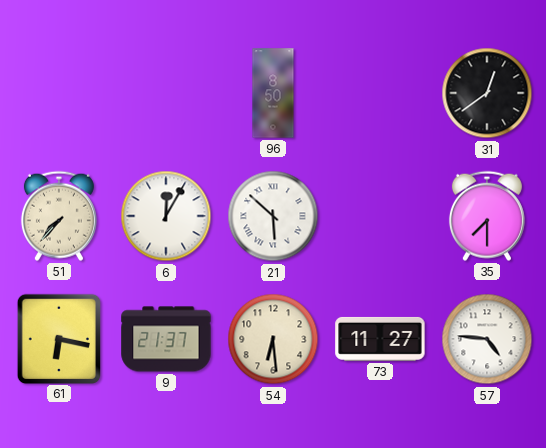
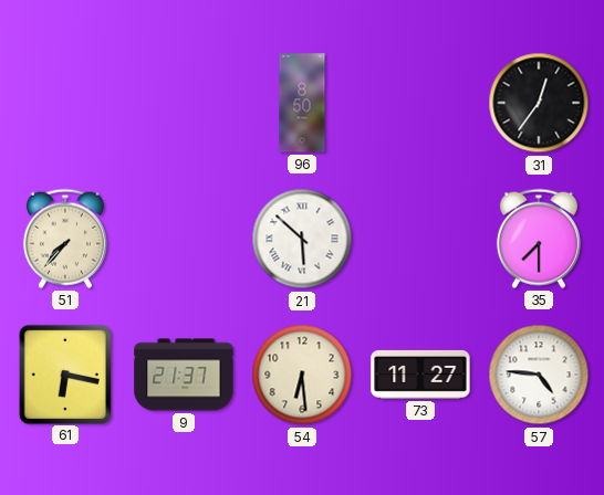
31: 12:39 -> 12:36
6: 12:05 -> none
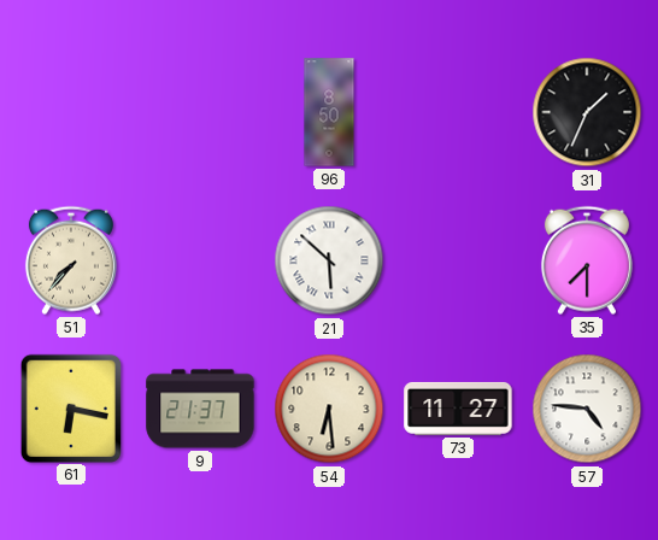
31: 12:36 -> 1:34
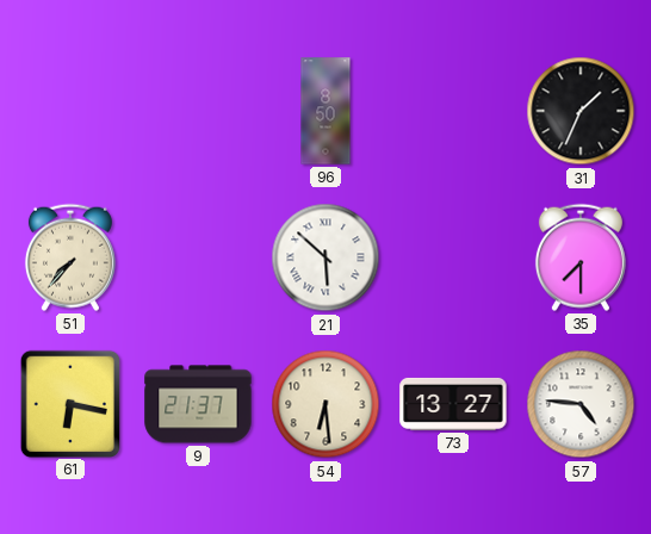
73: 11:27 -> 13:27
